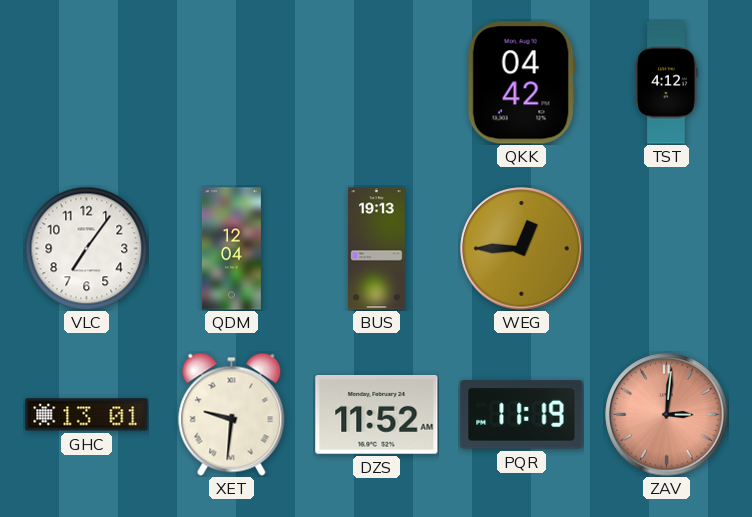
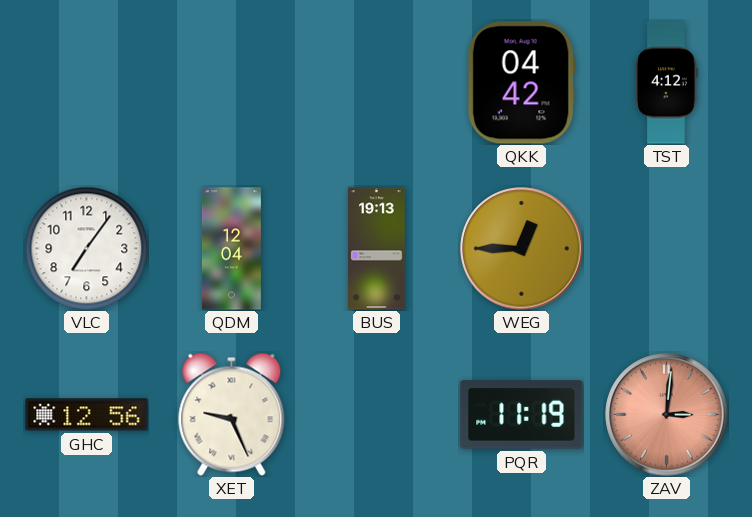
GHC: 13:01 -> 12:56
XET: 9:31 -> 9:26
DZS: 11:52 -> none
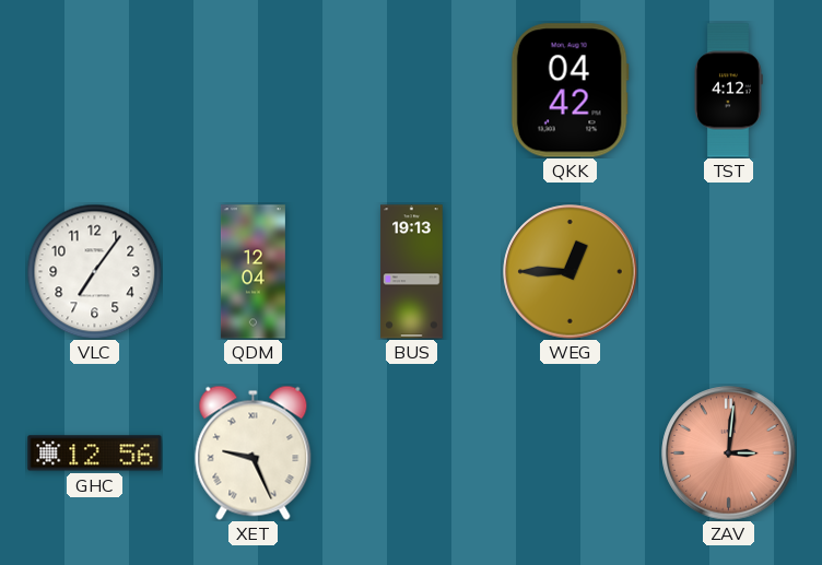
PQR: 11:19 -> none
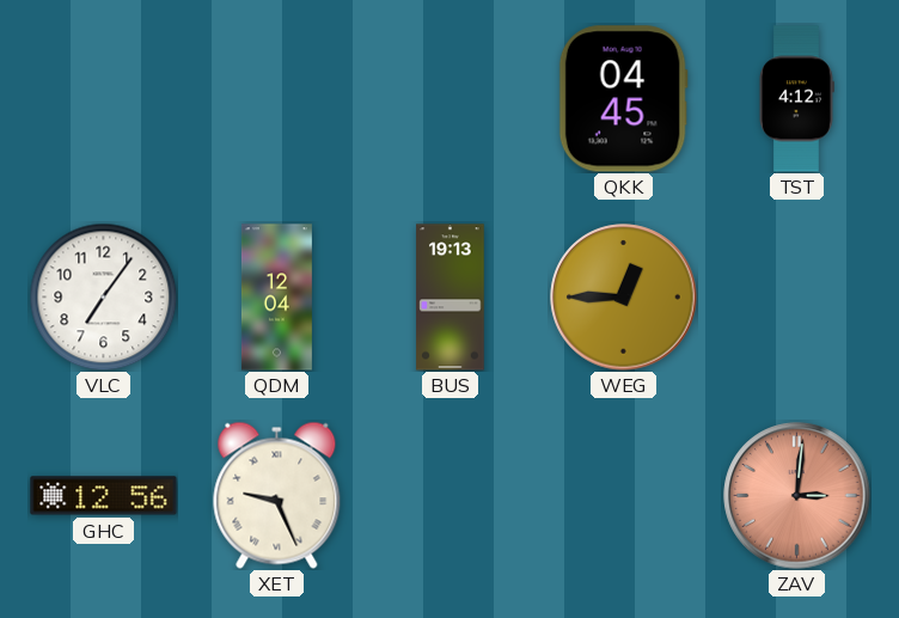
QKK: 04:42 -> 04:45
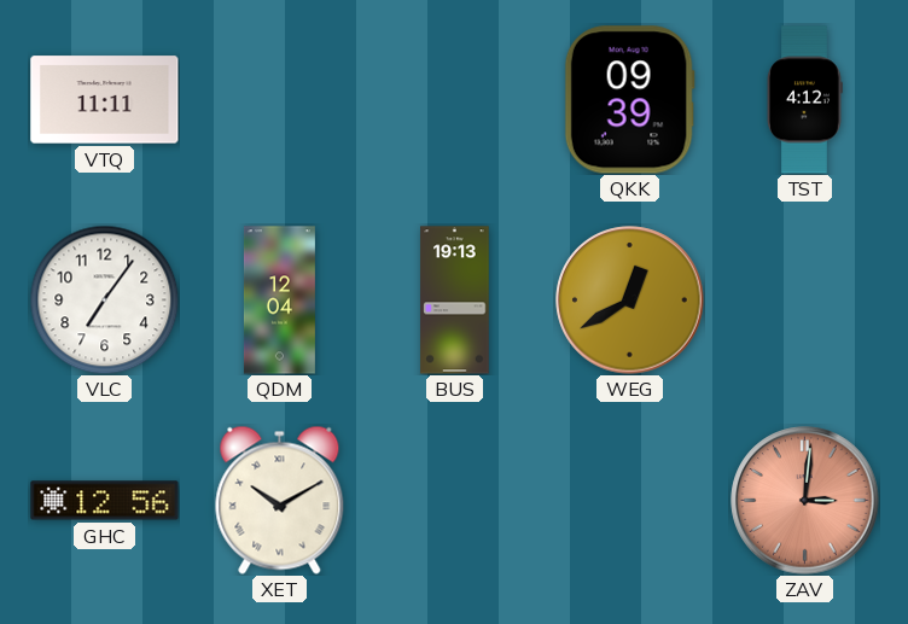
VTQ: none -> 11:11
QKK: 04:45 -> 09:39
WEG: 12:45 -> 12:40
XET: 9:26 -> 10:10
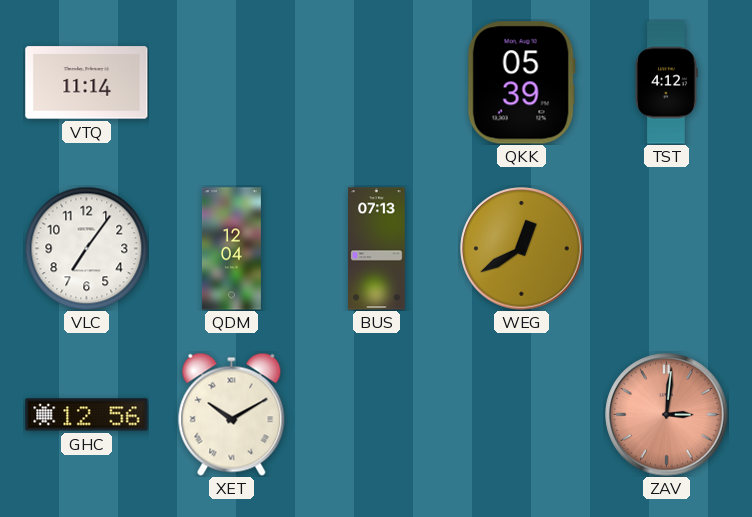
VTQ: 11:11 -> 11:14
QKK: 09:39 -> 05:39
BUS: 19:13 -> 07:13
